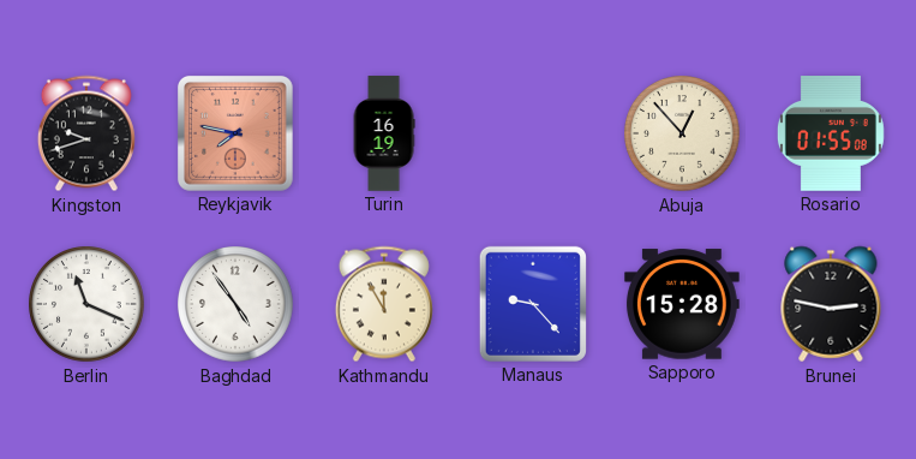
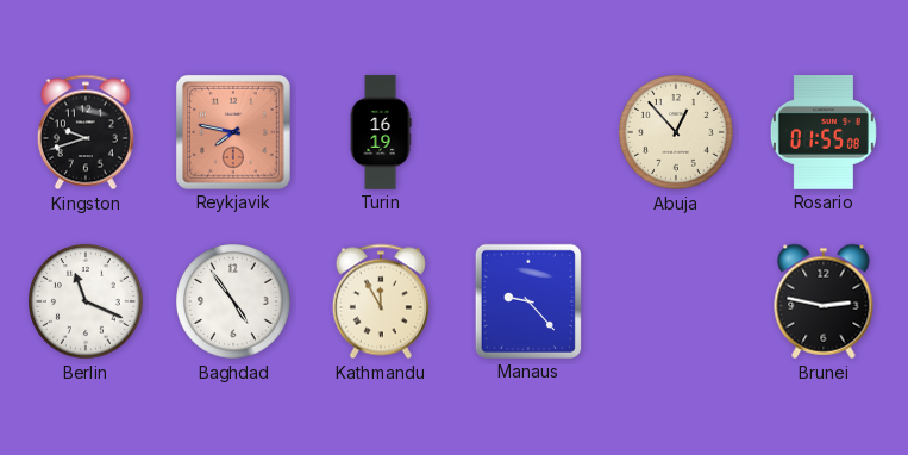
Sapporo: 15:28 -> none
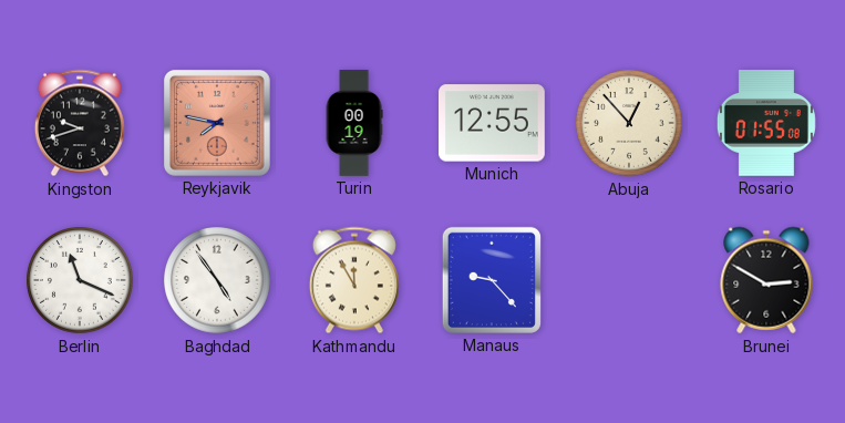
Turin: 16:19 -> 00:19
Munich: none -> 12:55
Brunei: 2:47 -> 2:50
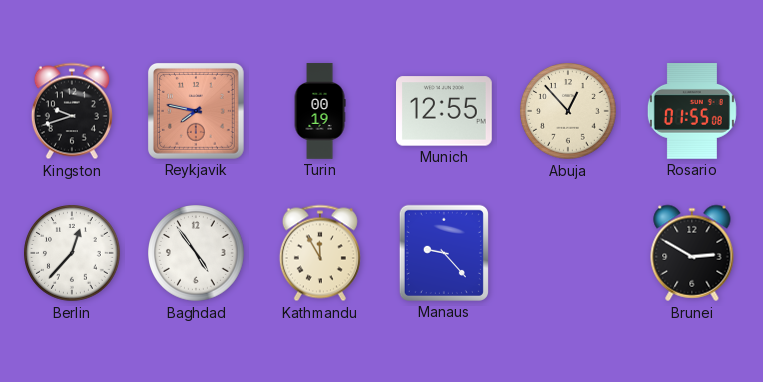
Berlin: 11:19 -> 12:37
